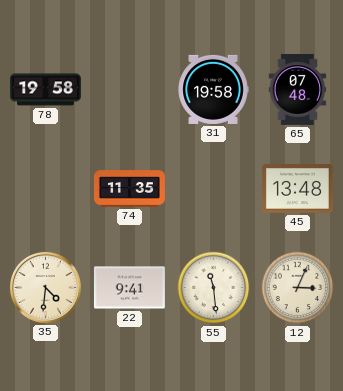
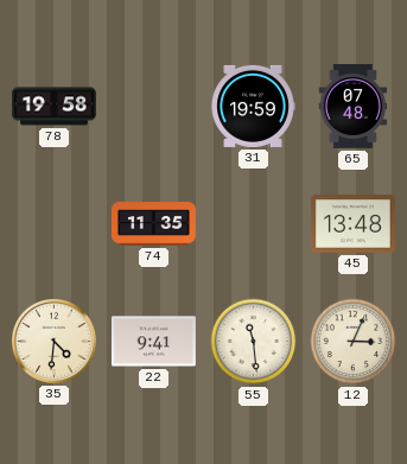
31: 19:58 -> 19:59
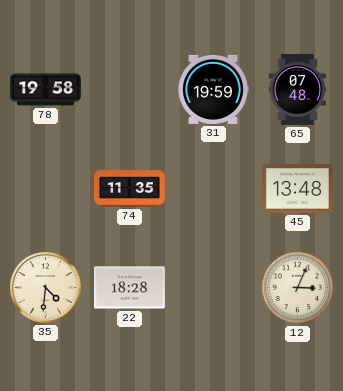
22: 9:41 -> 18:28
55: 11:29 -> none
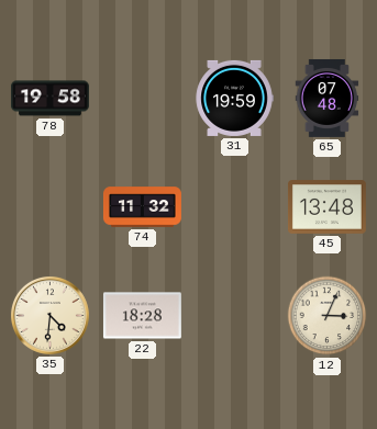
74: 11:35 -> 11:32
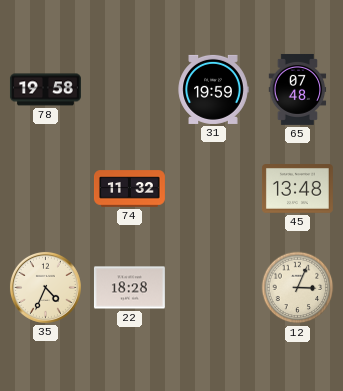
35: 4:31 -> 4:34
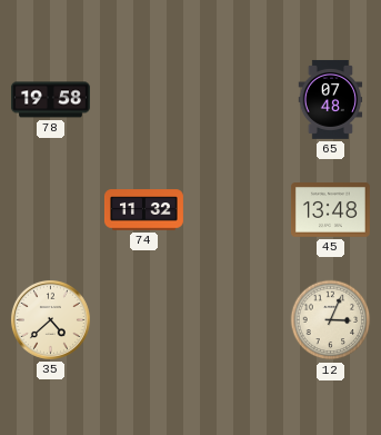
31: 19:59 -> none
35: 4:34 -> 4:38
22: 18:28 -> none
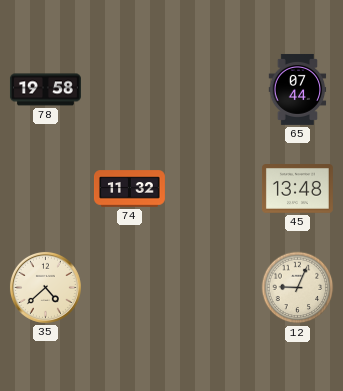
65: 07:48 -> 07:44
12: 3:04 -> 9:04
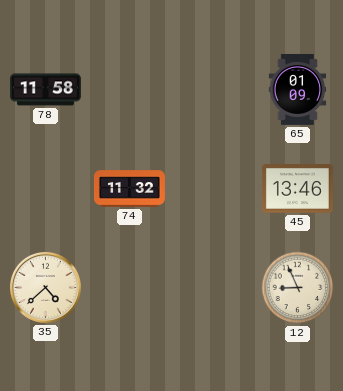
78: 19:58 -> 11:58
65: 07:44 -> 01:09
45: 13:48 -> 13:46
12: 9:04 -> 8:56
